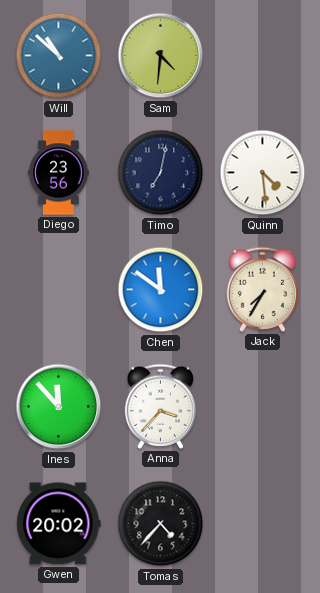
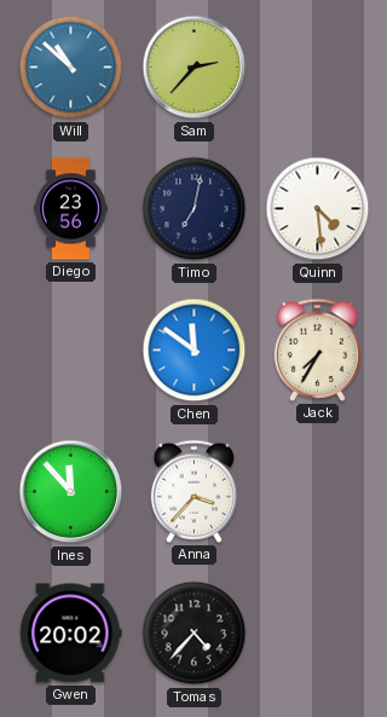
Sam: 4:31 -> 2:37
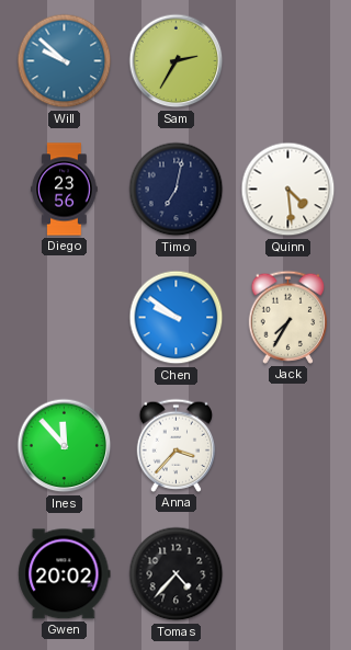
Will: 10:52 -> 9:52
Sam: 2:37 -> 2:35
Chen: 11:51 -> 9:51
